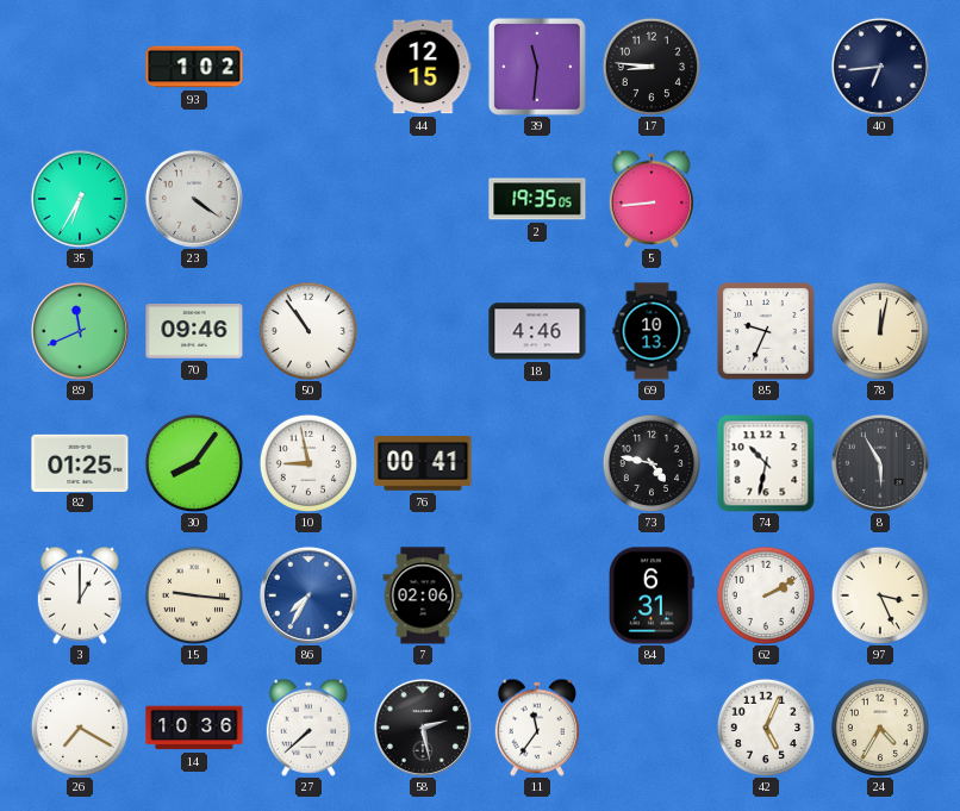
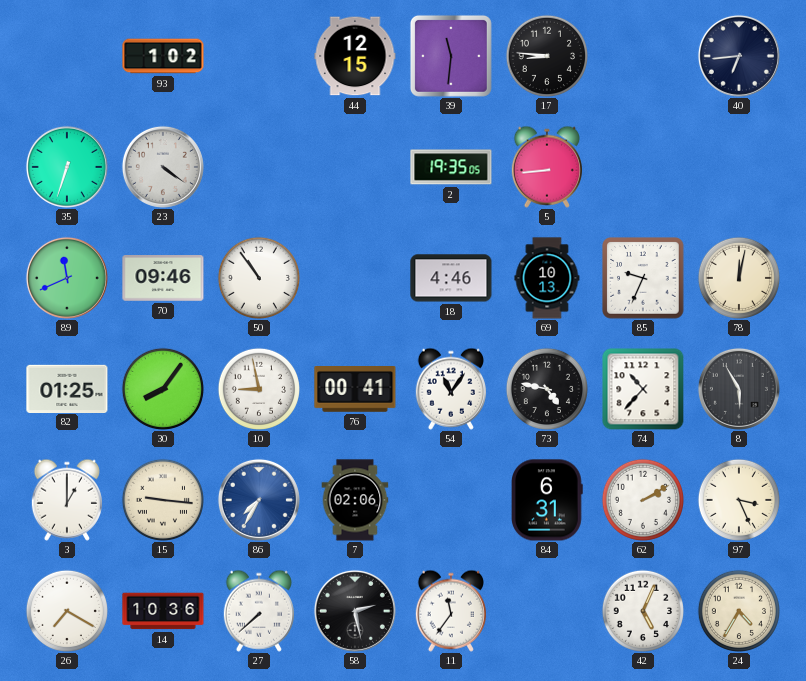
35: 6:35 -> 6:33
54: none -> 11:06
74: 10:32 -> 10:37
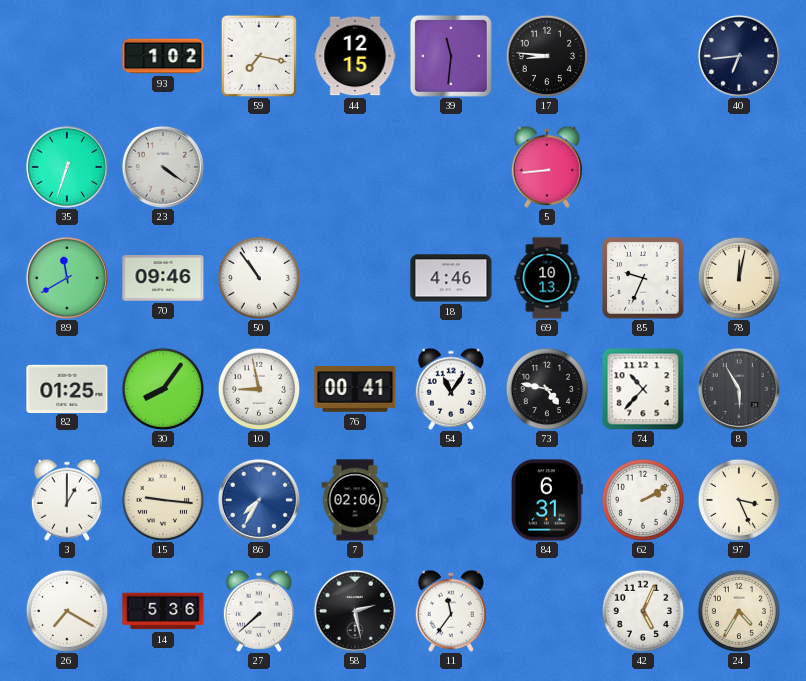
59: none -> 7:17
2: 19:35 -> none
89: 11:41 -> 11:40
14: 10:36 -> 5:36
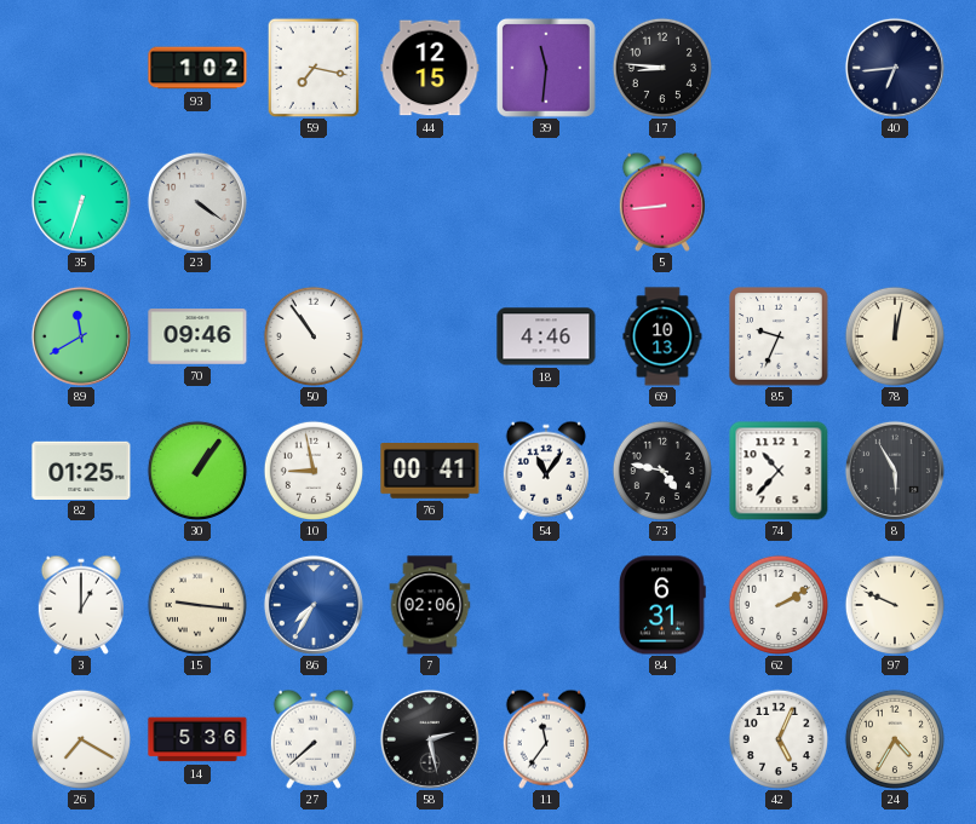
30: 8:06 -> 1:06
97: 3:26 -> 9:49
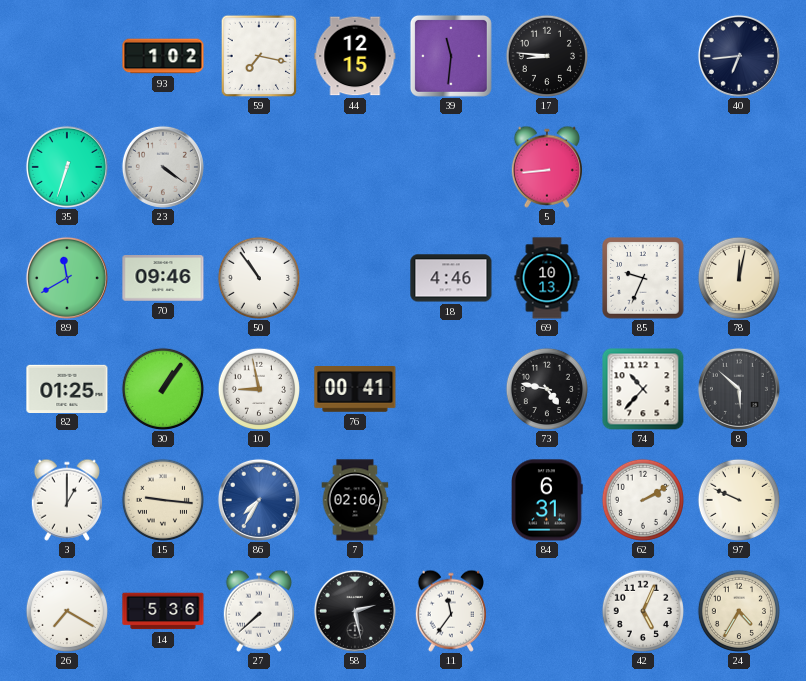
54: 11:06 -> none
8: 5:55 -> 5:52
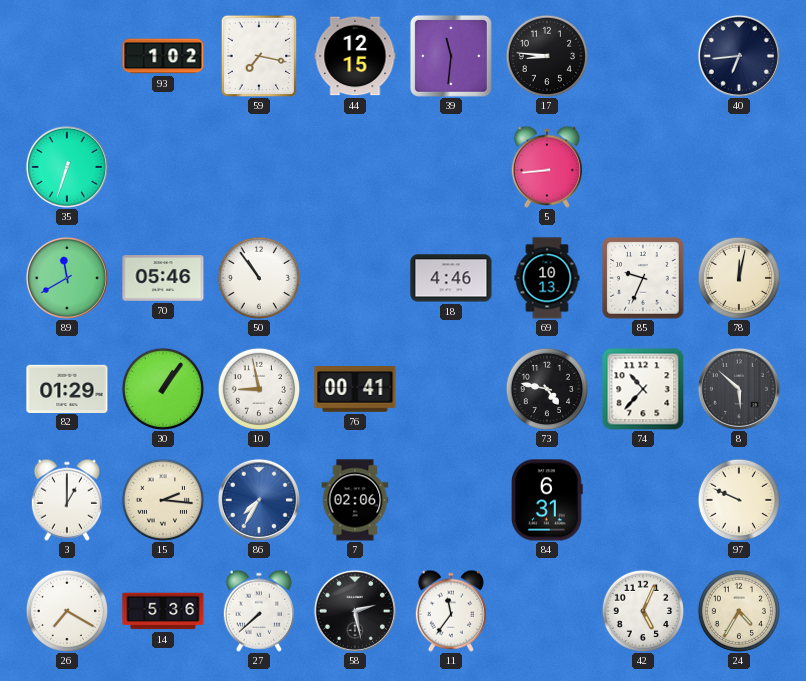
23: 4:21 -> none
70: 09:46 -> 05:46
82: 01:25 -> 01:29
15: 9:16 -> 2:16
62: 2:10 -> none
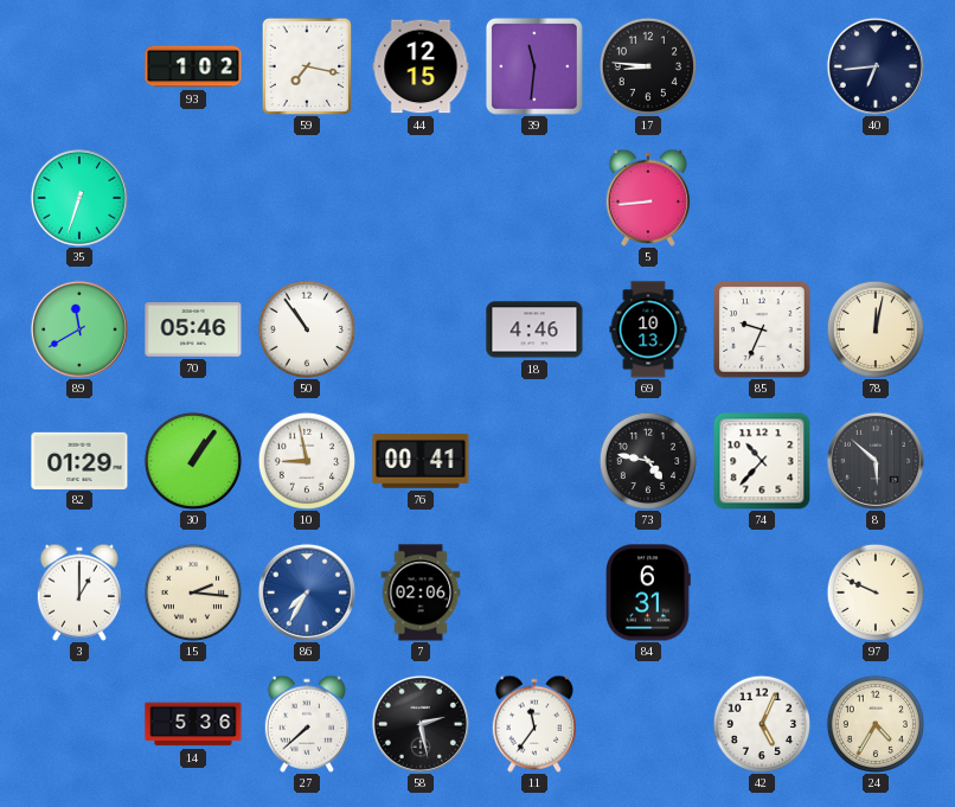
26: 7:20 -> none
